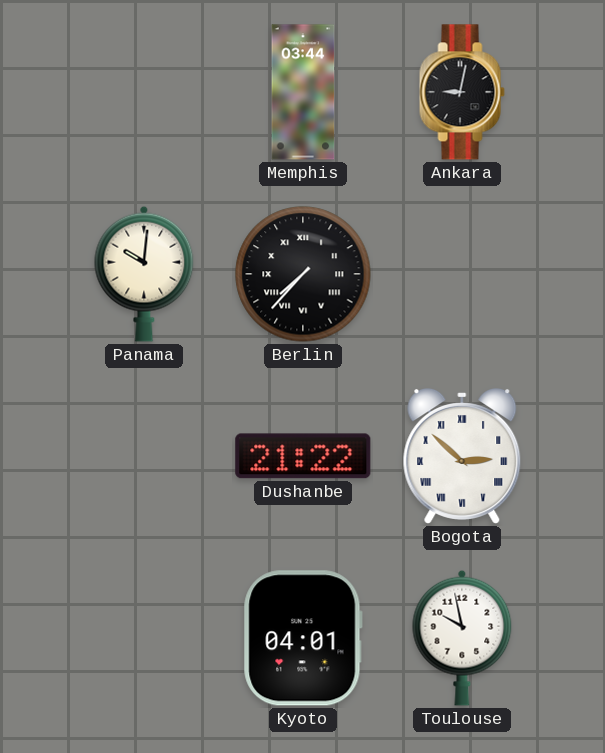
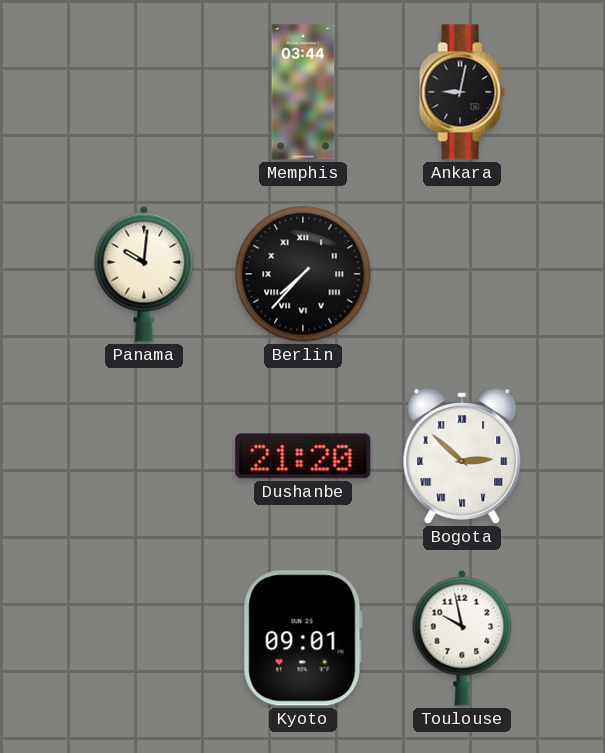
Dushanbe: 21:22 -> 21:20
Kyoto: 04:01 -> 09:01
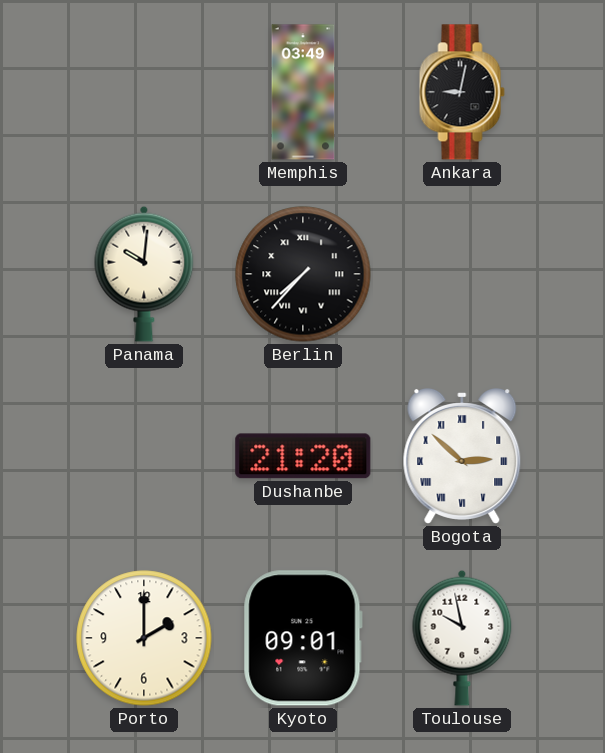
Memphis: 03:44 -> 03:49
Porto: none -> 2:00
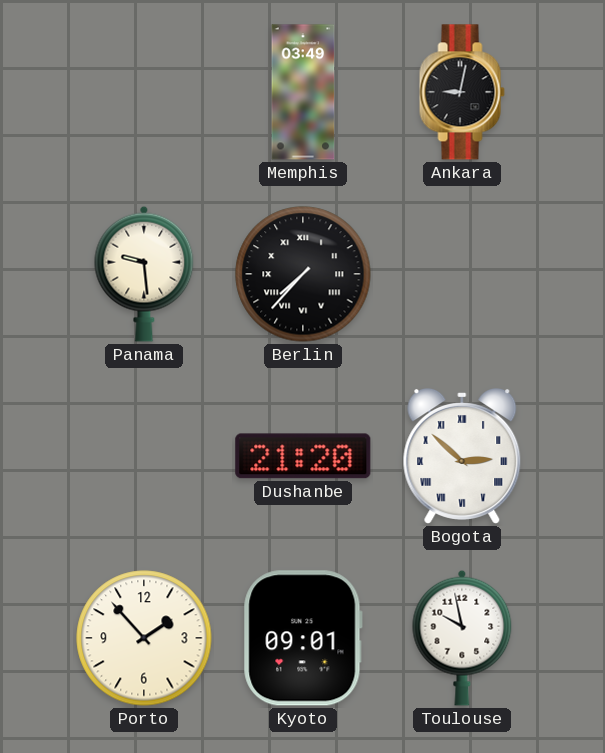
Panama: 10:01 -> 9:29
Porto: 2:00 -> 1:53
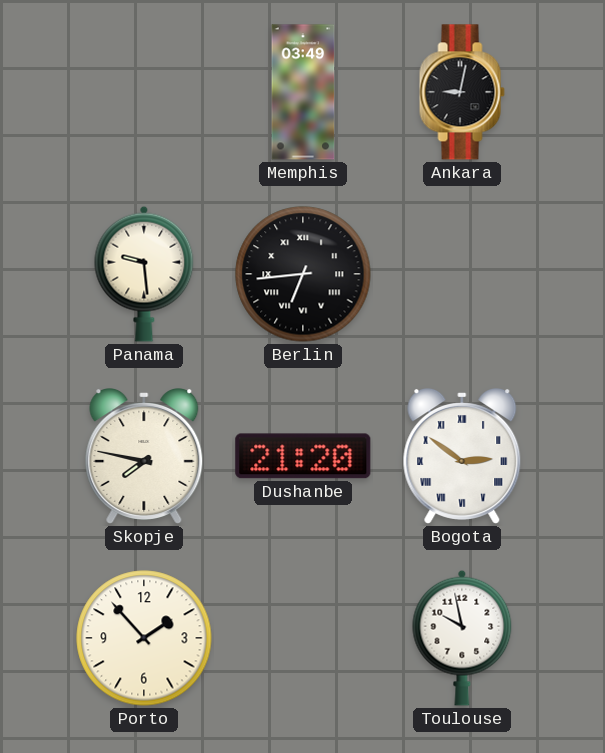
Berlin: 7:37 -> 6:44
Skopje: none -> 7:47
Bogota: 2:52 -> 2:51
Kyoto: 09:01 -> none
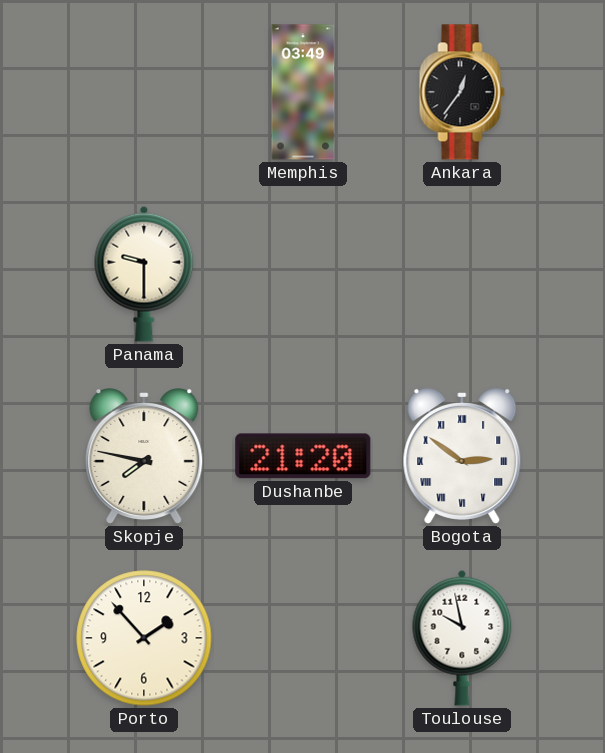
Ankara: 9:02 -> 12:36
Panama: 9:29 -> 9:30
Berlin: 6:44 -> none
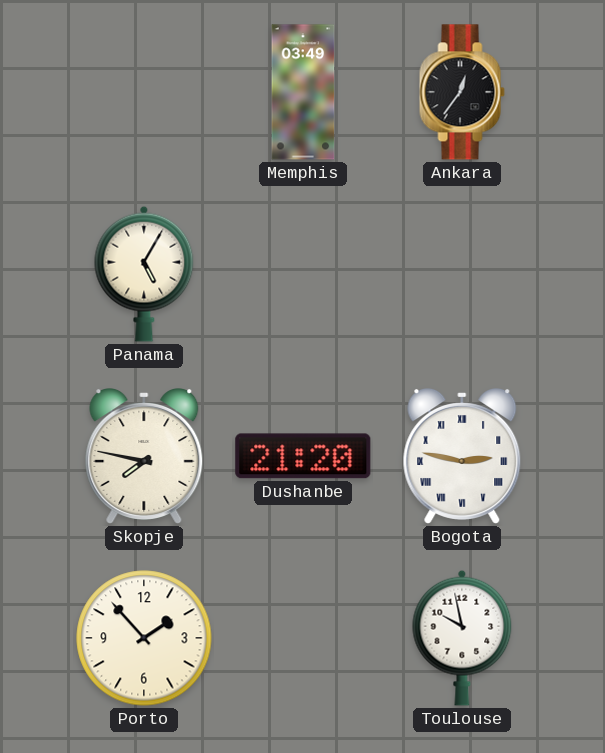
Panama: 9:30 -> 5:05
Bogota: 2:51 -> 2:47
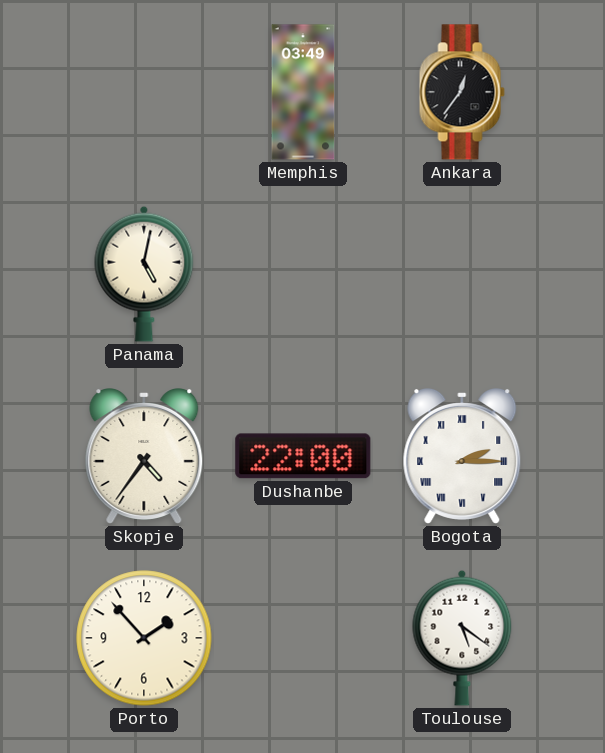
Panama: 5:05 -> 5:02
Skopje: 7:47 -> 4:36
Dushanbe: 21:20 -> 22:00
Bogota: 2:47 -> 2:15
Toulouse: 9:58 -> 5:21
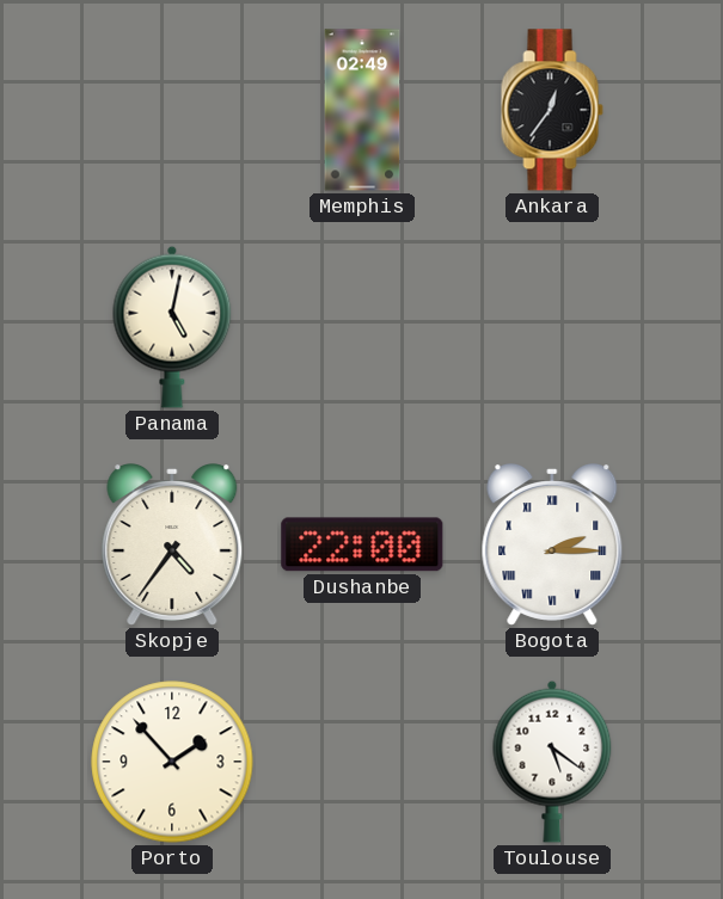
Memphis: 03:49 -> 02:49
